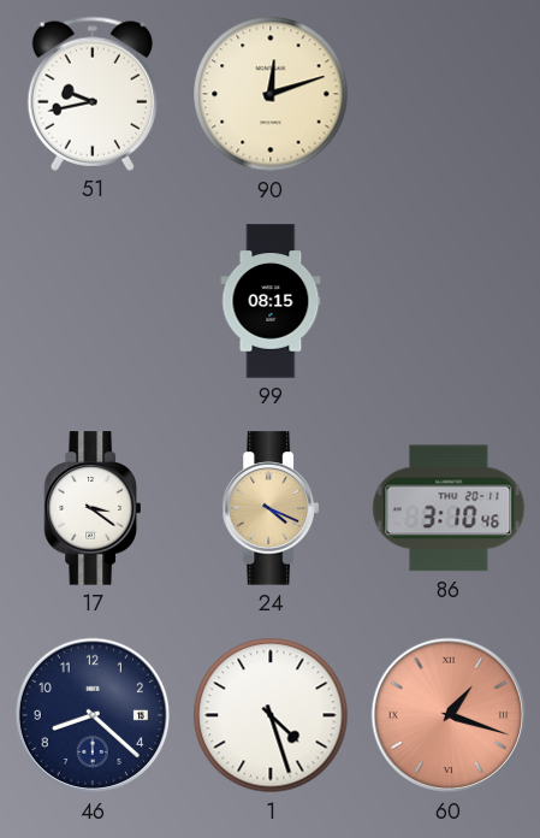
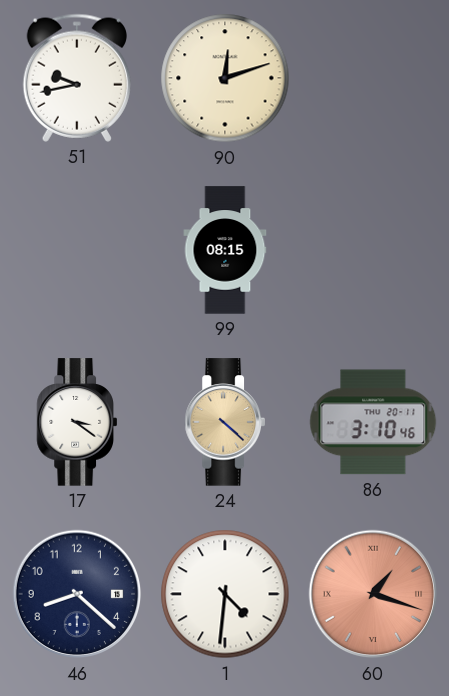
24: 4:19 -> 4:22
1: 4:27 -> 4:31
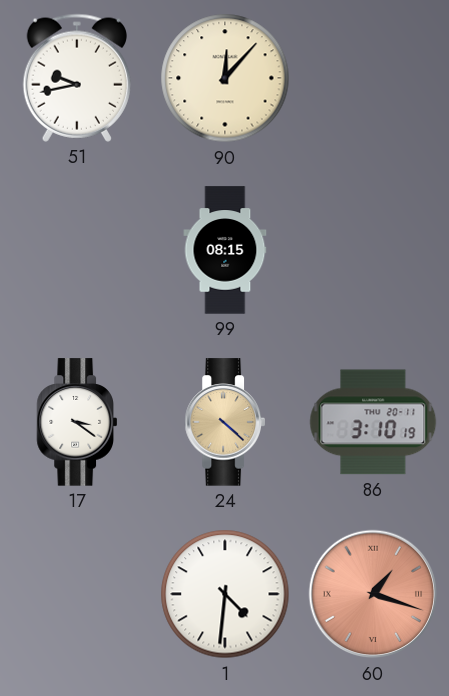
90: 12:12 -> 12:07
86: 3:10:46 -> 3:10:19
46: 8:22 -> none
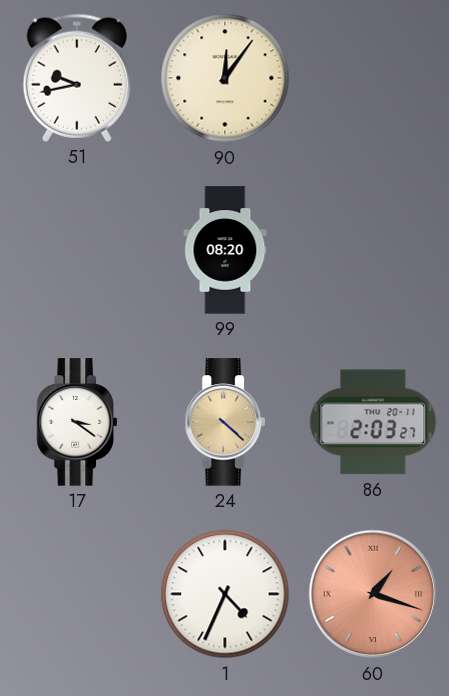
90: 12:07 -> 12:06
99: 08:15 -> 08:20
86: 3:10 -> 2:03
1: 4:31 -> 4:34
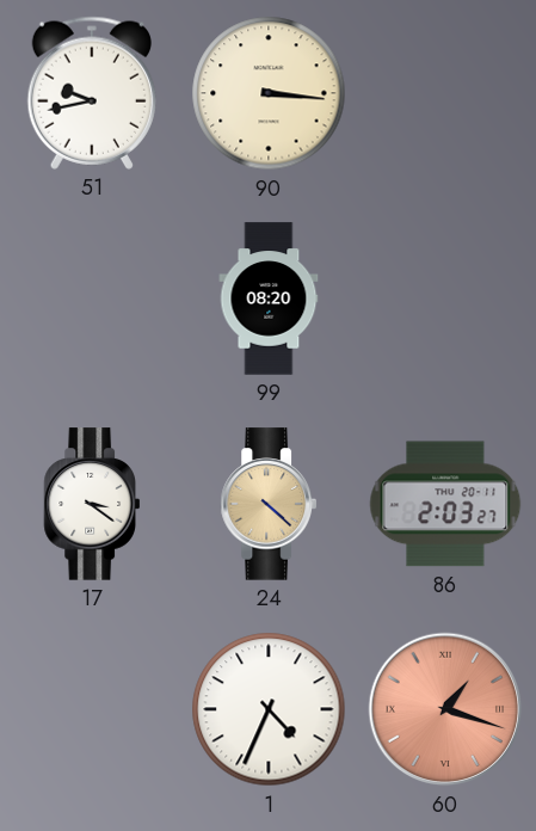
90: 12:06 -> 3:16
